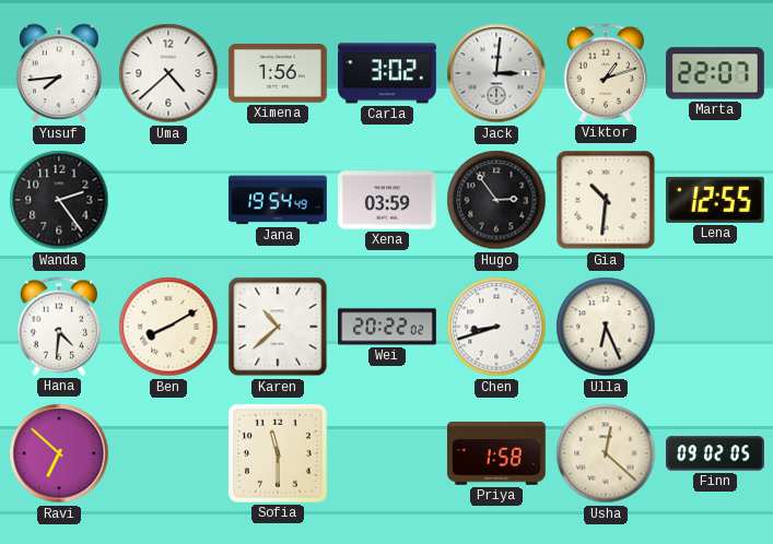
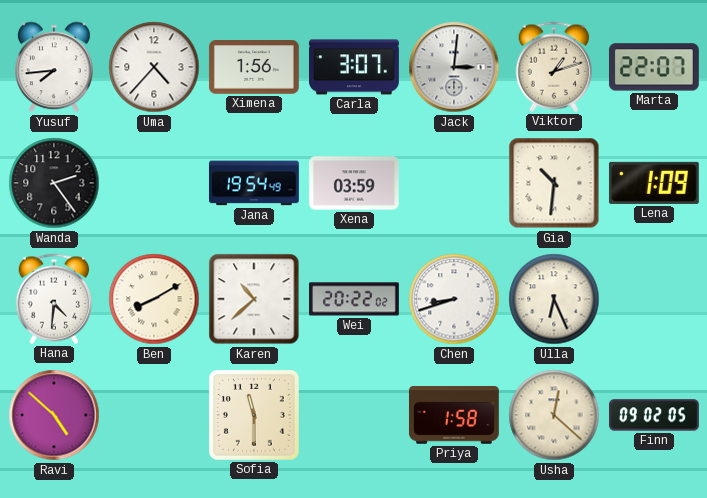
Uma: 4:38 -> 4:37
Carla: 3:02 -> 3:07
Hugo: 2:54 -> none
Lena: 12:55 -> 1:09
Ravi: 6:52 -> 4:52
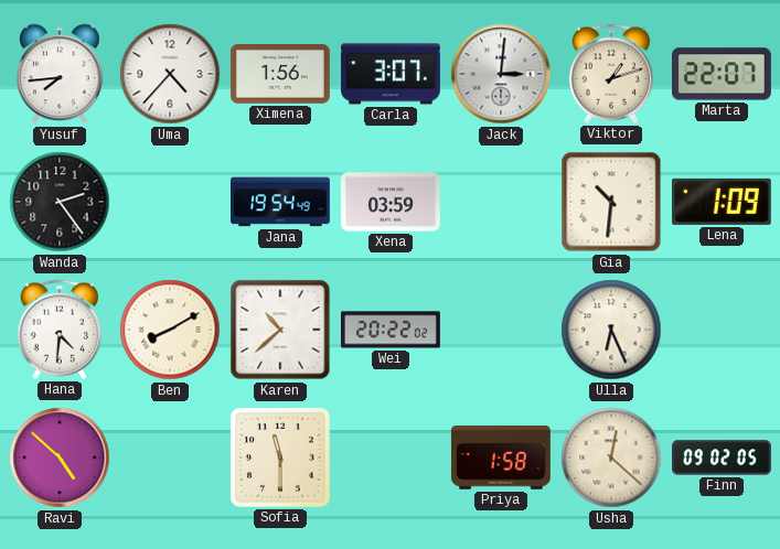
Chen: 8:42 -> none
